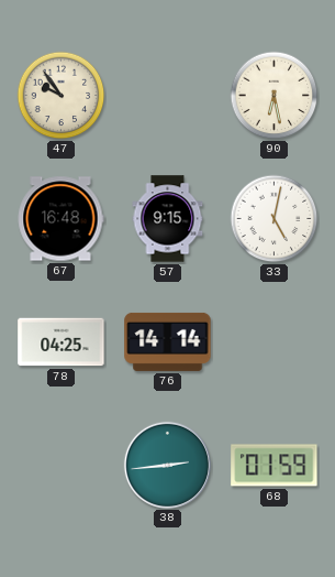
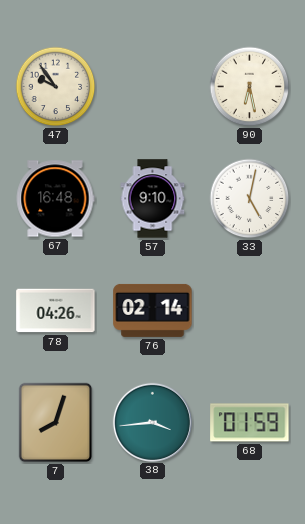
57: 9:15 -> 9:10
78: 04:25 -> 04:26
76: 14:14 -> 02:14
7: none -> 8:03
38: 2:44 -> 3:44
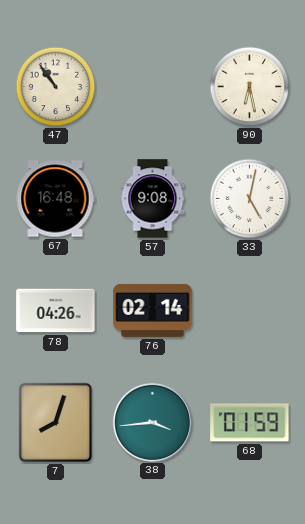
47: 9:54 -> 10:54
57: 9:10 -> 9:08
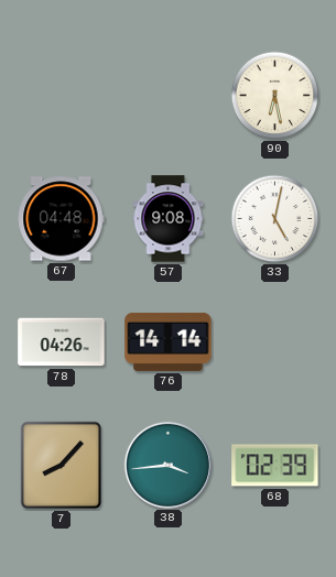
47: 10:54 -> none
67: 16:48 -> 04:48
76: 02:14 -> 14:14
7: 8:03 -> 8:07
68: 01:59 -> 02:39
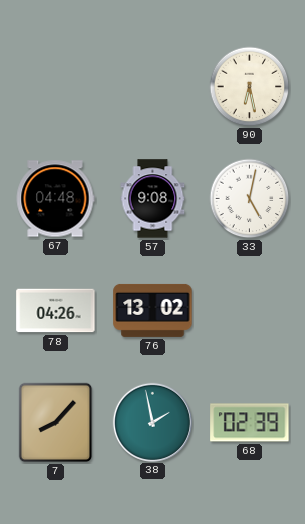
76: 14:14 -> 13:02
38: 3:44 -> 1:58
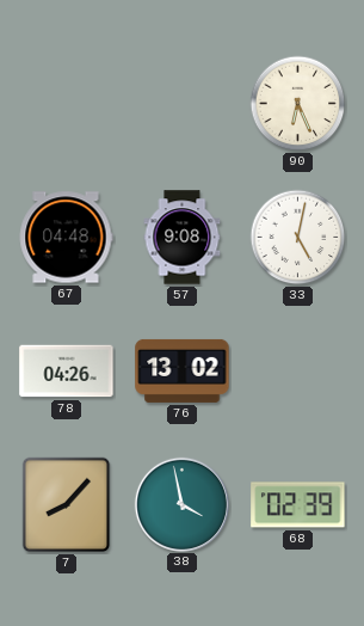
90: 6:28 -> 6:26
38: 1:58 -> 3:58
